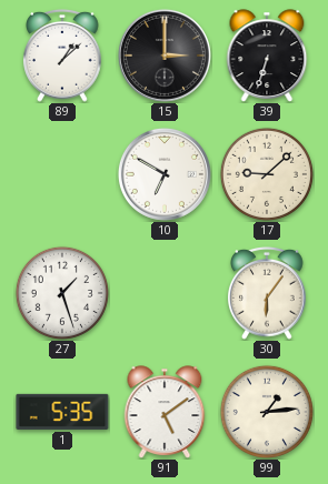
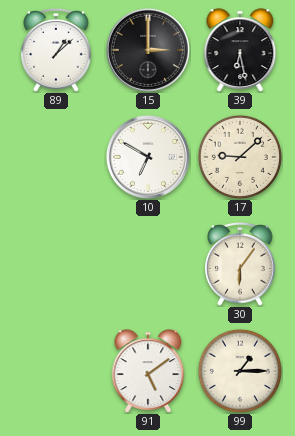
39: 6:33 -> 6:28
27: 1:27 -> none
1: 5:35 -> none
99: 1:14 -> 1:15
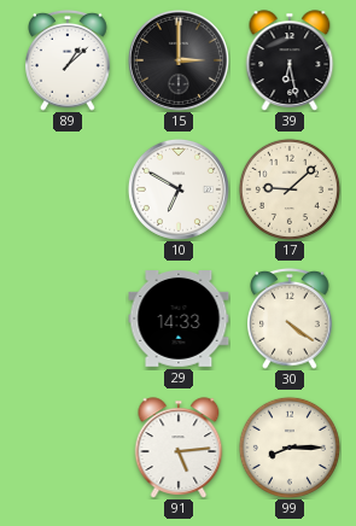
29: none -> 14:33
30: 6:06 -> 4:21
91: 5:09 -> 5:14
99: 1:15 -> 8:15
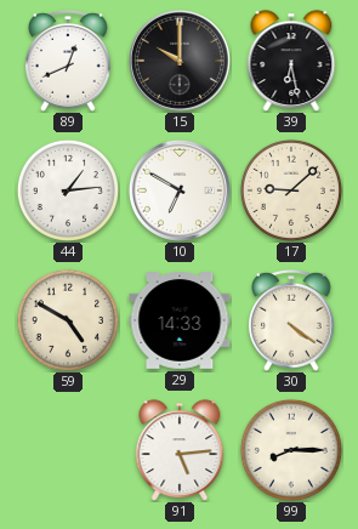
89: 1:08 -> 12:41
15: 3:00 -> 10:00
44: none -> 1:14
59: none -> 4:50
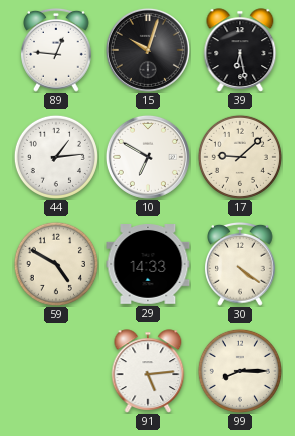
89: 12:41 -> 12:46
15: 10:00 -> 10:03
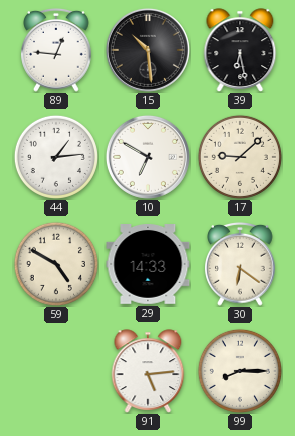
15: 10:03 -> 10:29
30: 4:21 -> 6:21
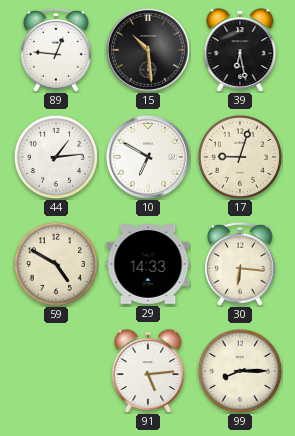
17: 9:08 -> 9:03
30: 6:21 -> 6:16
